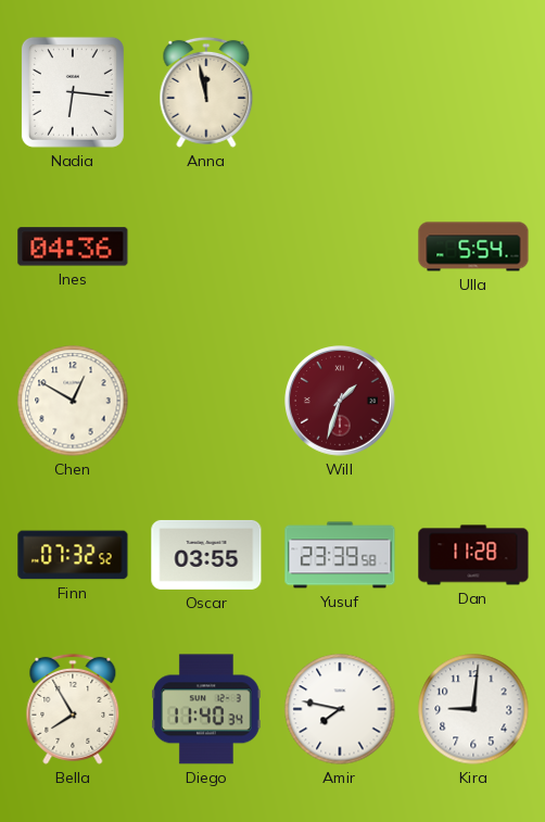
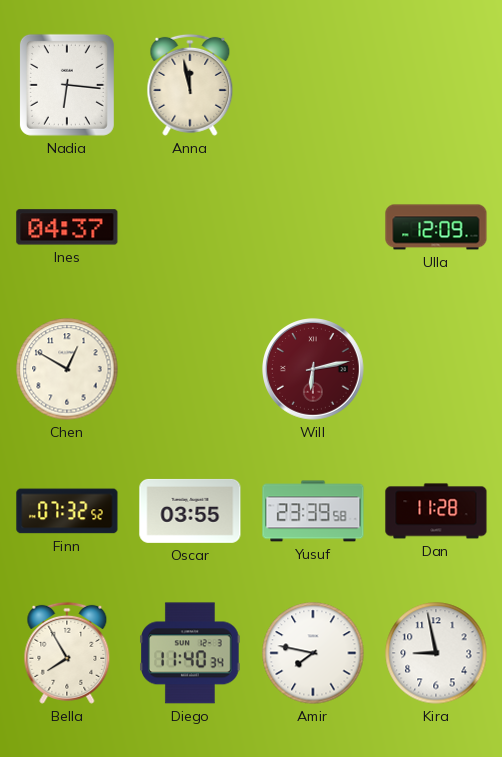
Ines: 04:36 -> 04:37
Ulla: 5:54 -> 12:09
Will: 1:33 -> 6:13
Kira: 9:01 -> 8:58
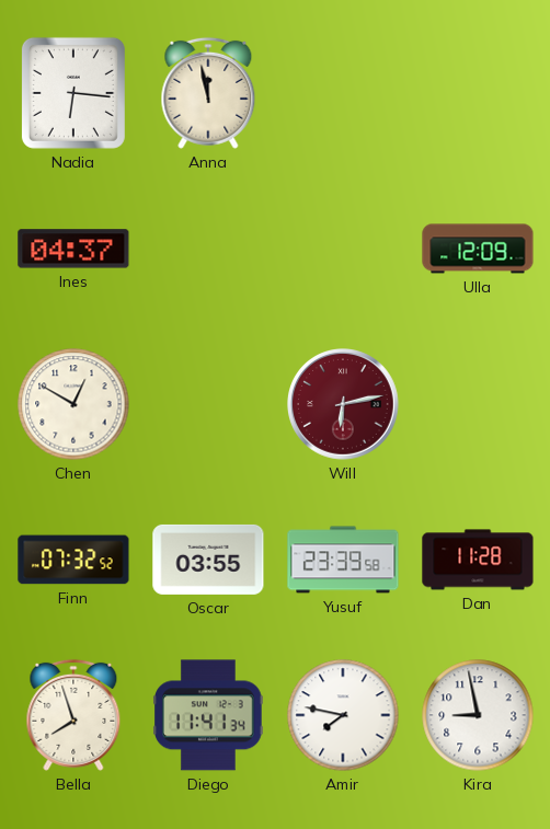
Bella: 7:55 -> 7:57
Diego: 11:40 -> 11:41
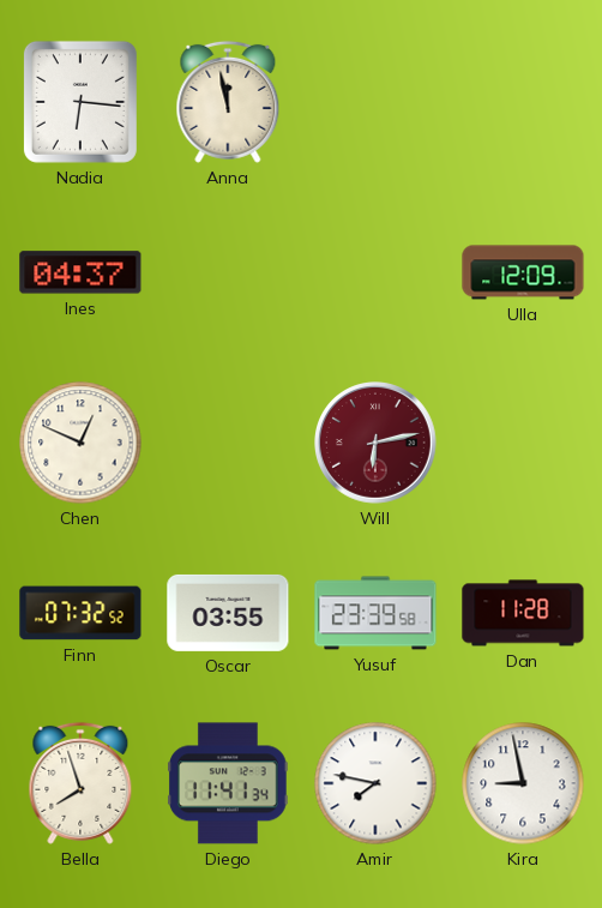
Chen: 12:50 -> 12:49
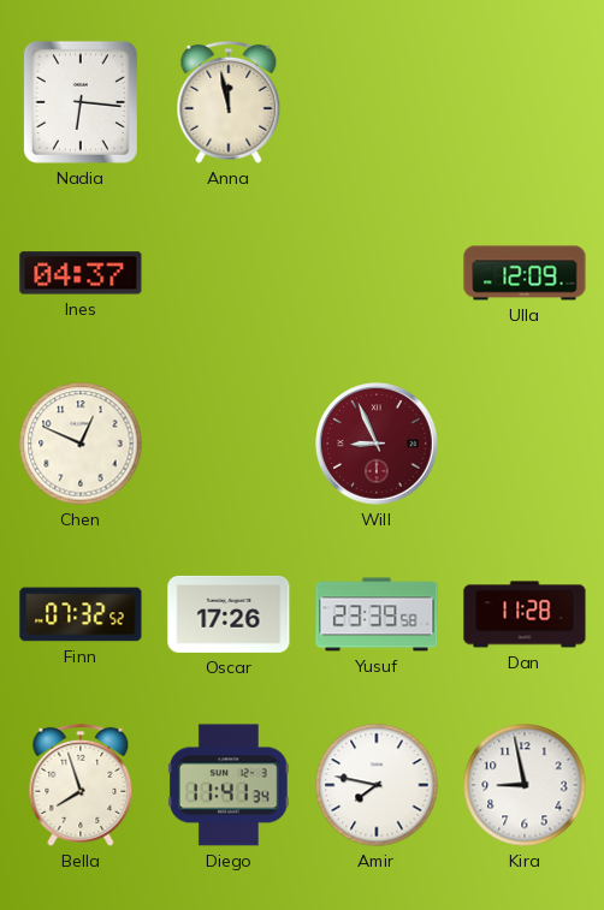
Will: 6:13 -> 8:56
Oscar: 03:55 -> 17:26
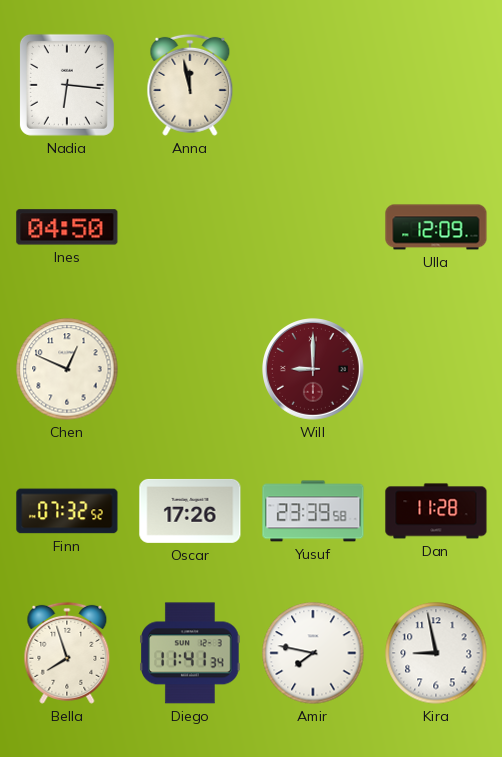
Ines: 04:37 -> 04:50
Will: 8:56 -> 9:00
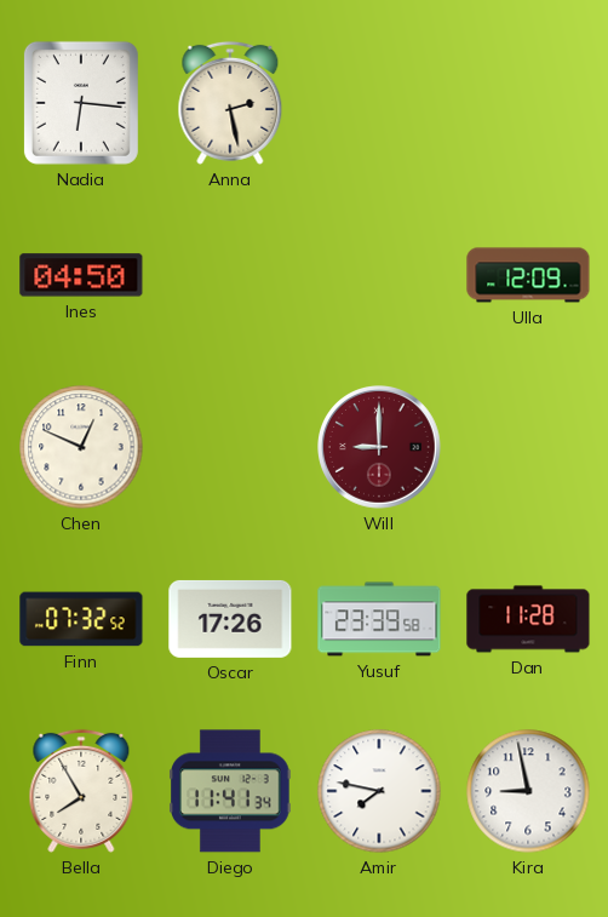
Anna: 11:58 -> 2:28
Bella: 7:57 -> 7:55
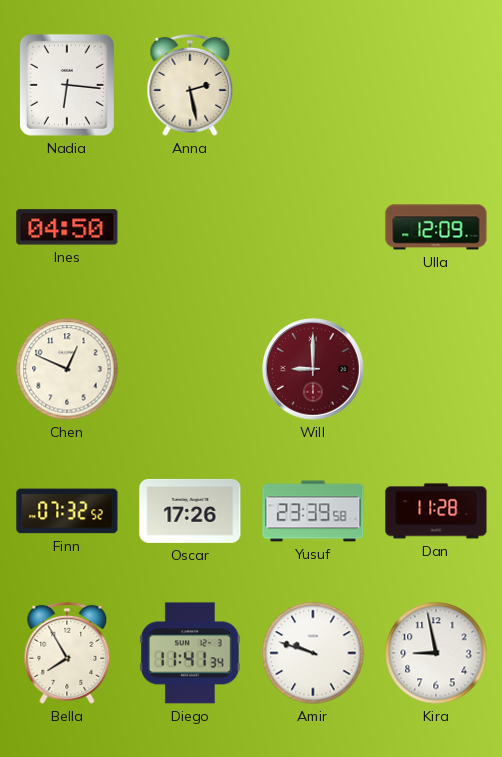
Amir: 7:47 -> 9:48
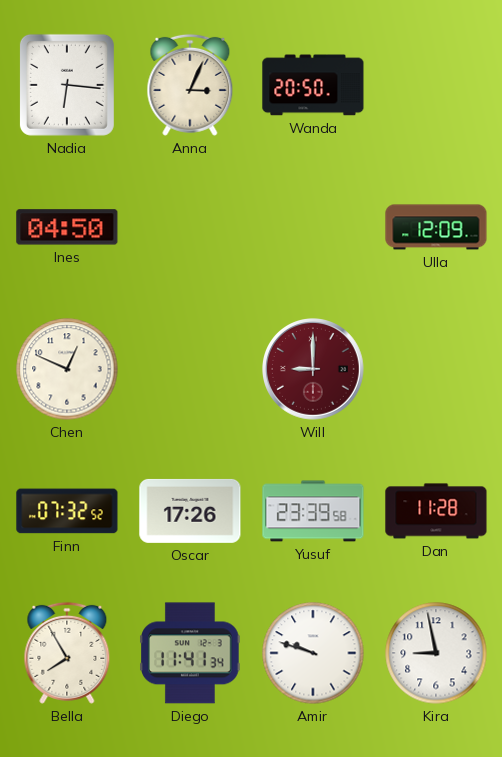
Anna: 2:28 -> 3:04
Wanda: none -> 20:50
